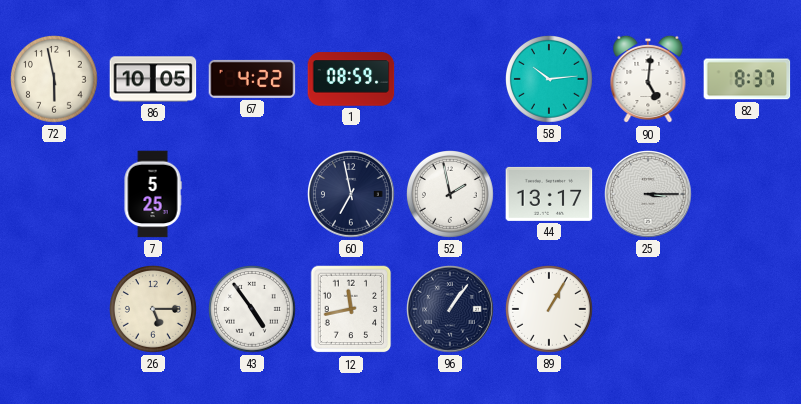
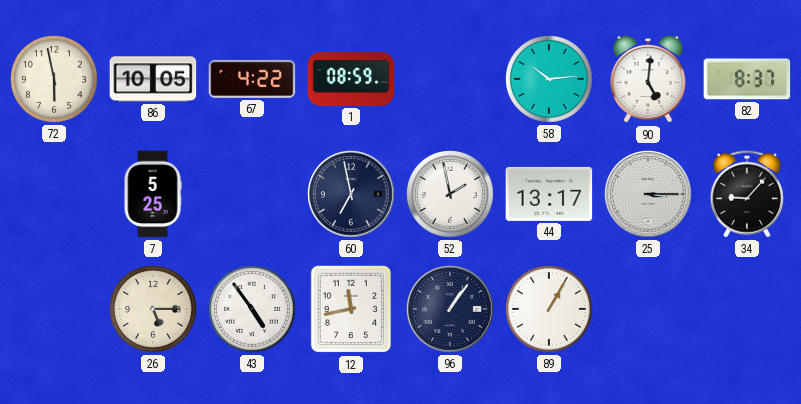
34: none -> 9:07
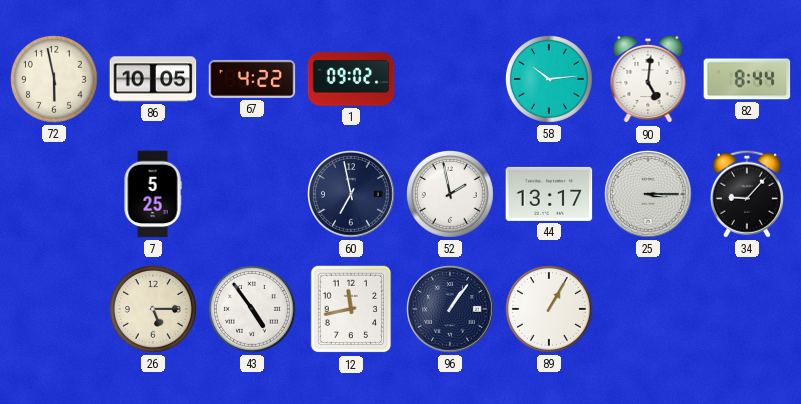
1: 08:59 -> 09:02
82: 8:37 -> 8:44
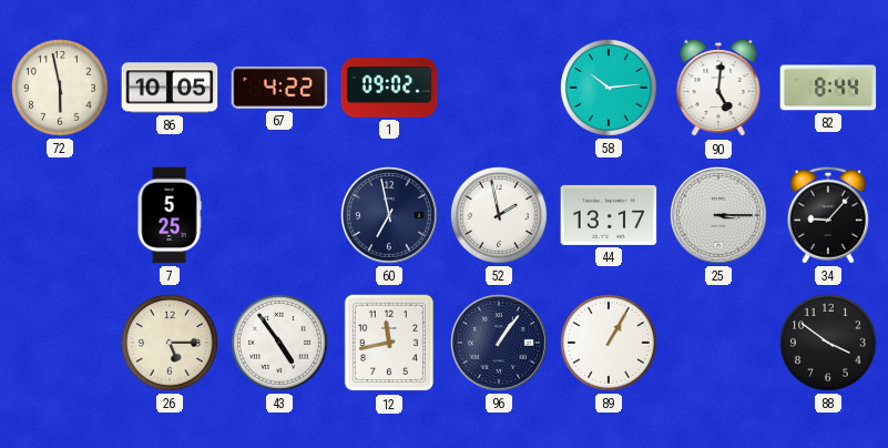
88: none -> 3:51
